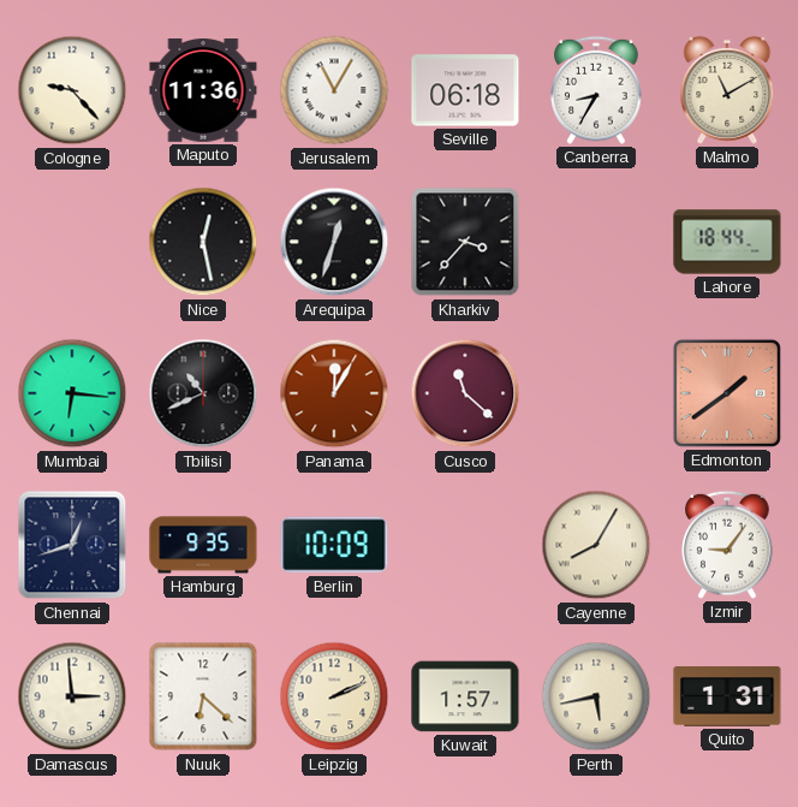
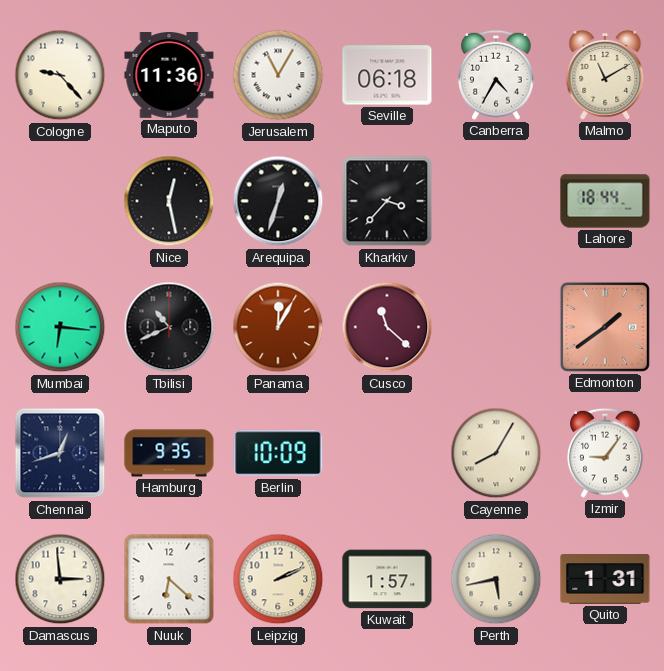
Canberra: 8:35 -> 4:35
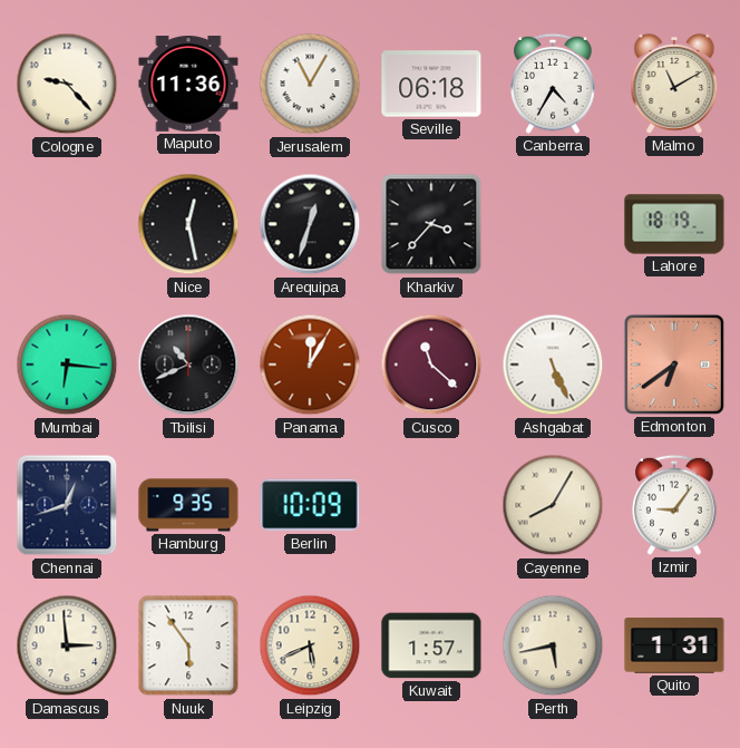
Lahore: 18:44 -> 18:19
Ashgabat: none -> 5:26
Edmonton: 1:39 -> 6:39
Nuuk: 6:22 -> 5:54
Leipzig: 2:11 -> 5:41
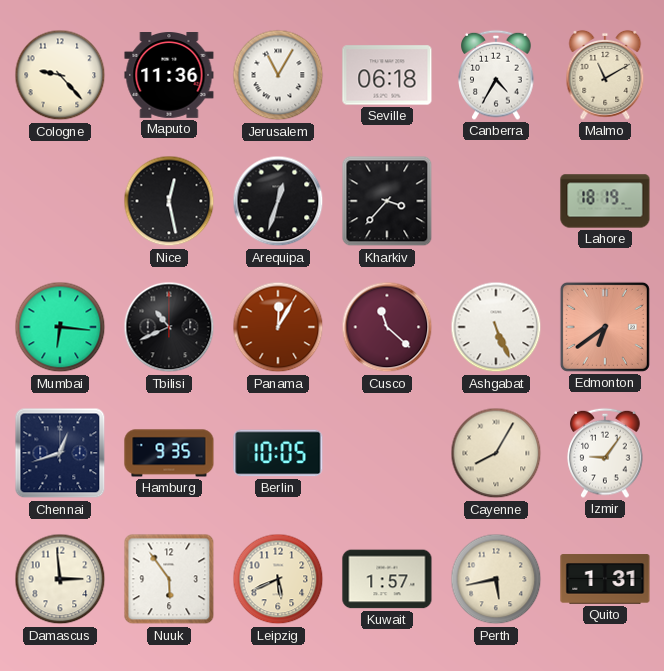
Berlin: 10:09 -> 10:05
